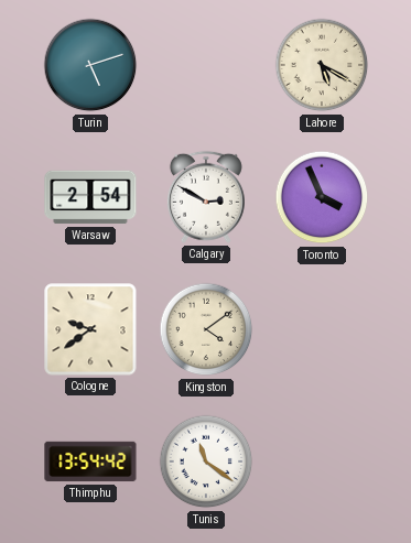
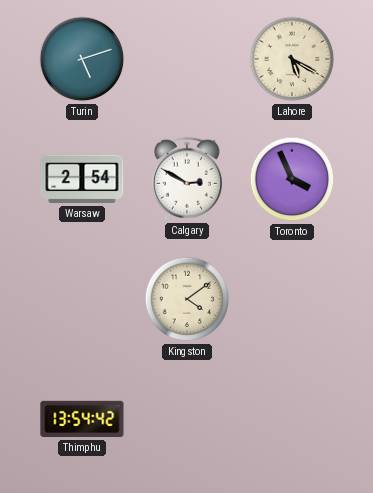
Cologne: 9:39 -> none
Tunis: 11:21 -> none
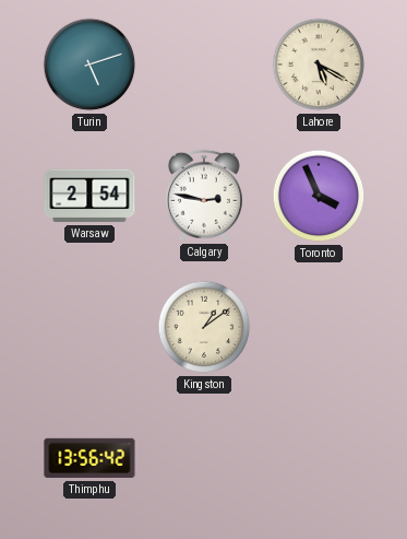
Calgary: 2:50 -> 2:47
Kingston: 4:09 -> 1:09
Thimphu: 13:54 -> 13:56
